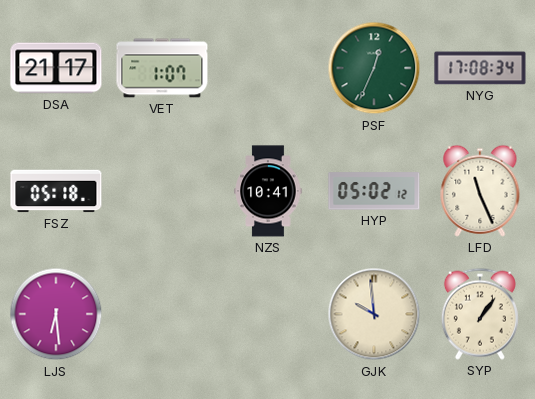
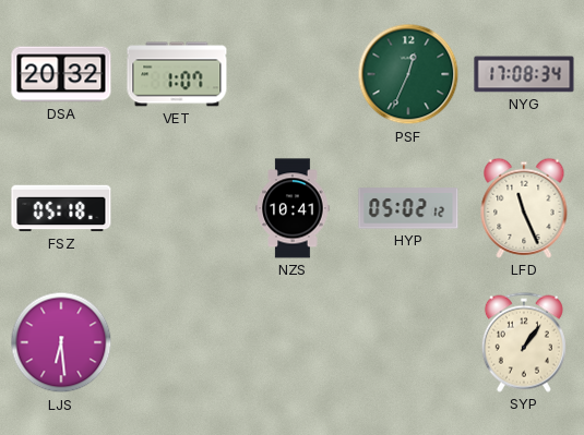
DSA: 21:17 -> 20:32
GJK: 9:59 -> none
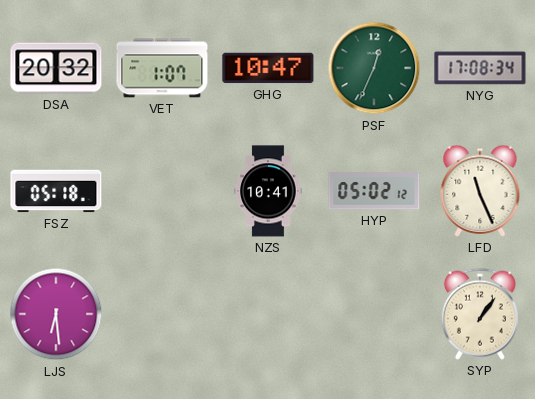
GHG: none -> 10:47
